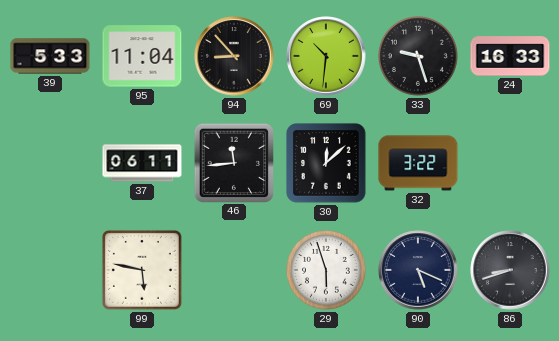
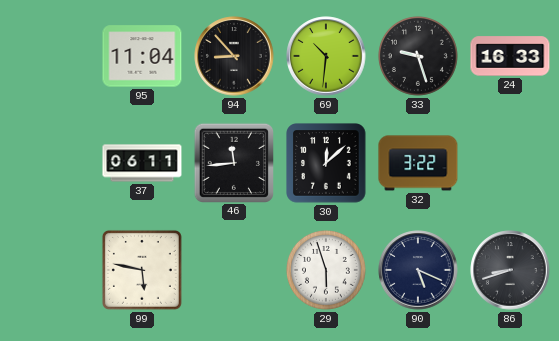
39: 5:33 -> none
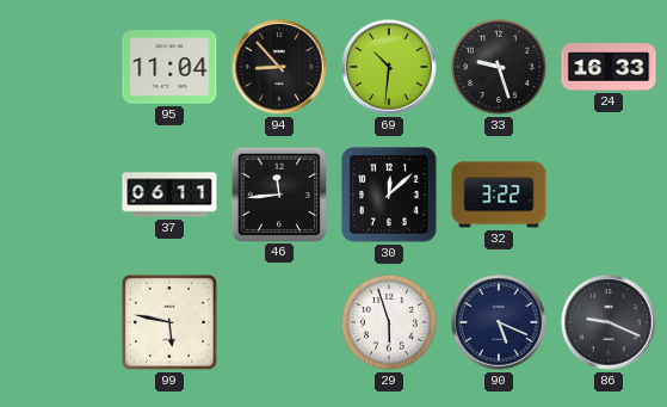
86: 8:42 -> 9:19
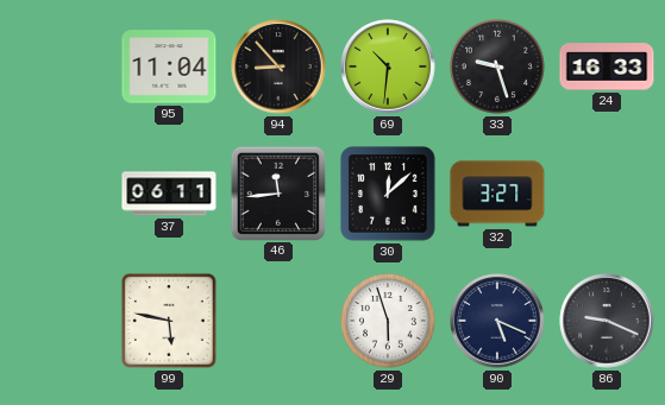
32: 3:22 -> 3:27
